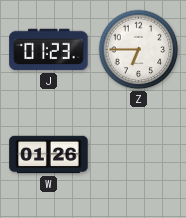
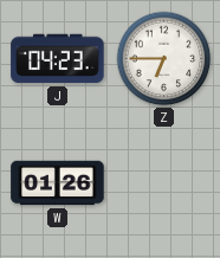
J: 01:23 -> 04:23
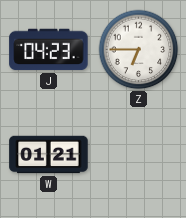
W: 01:26 -> 01:21
